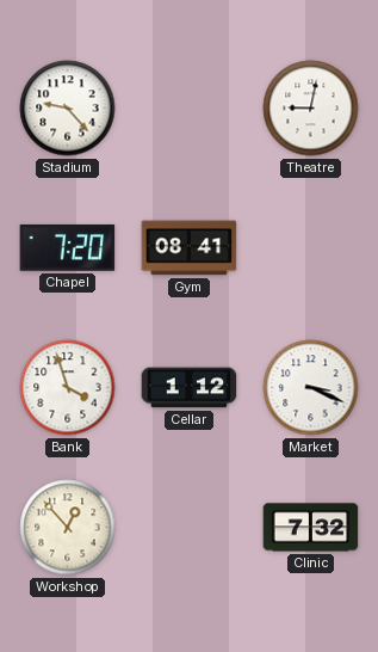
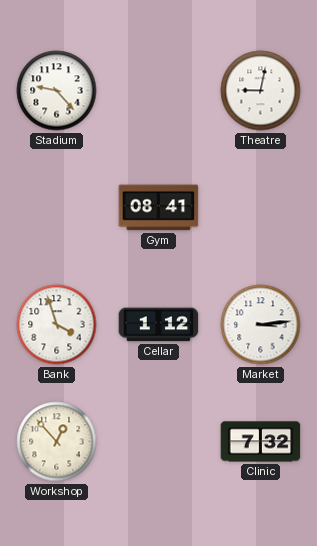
Chapel: 7:20 -> none
Market: 3:19 -> 3:14
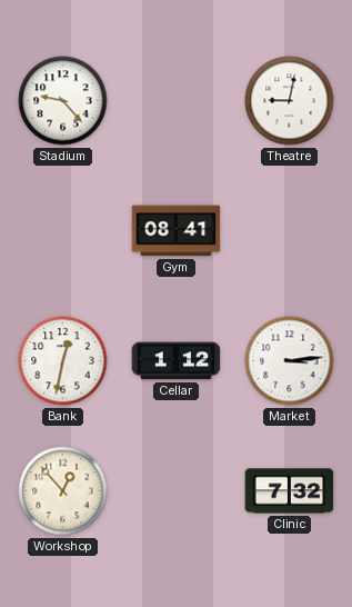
Bank: 3:57 -> 12:32
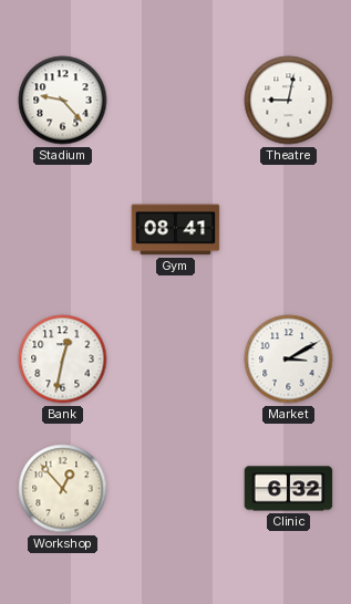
Cellar: 1:12 -> none
Market: 3:14 -> 3:10
Clinic: 7:32 -> 6:32
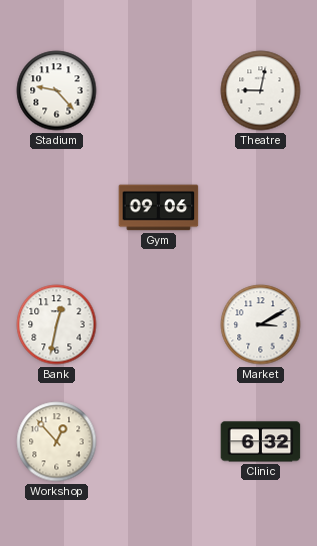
Gym: 08:41 -> 09:06
